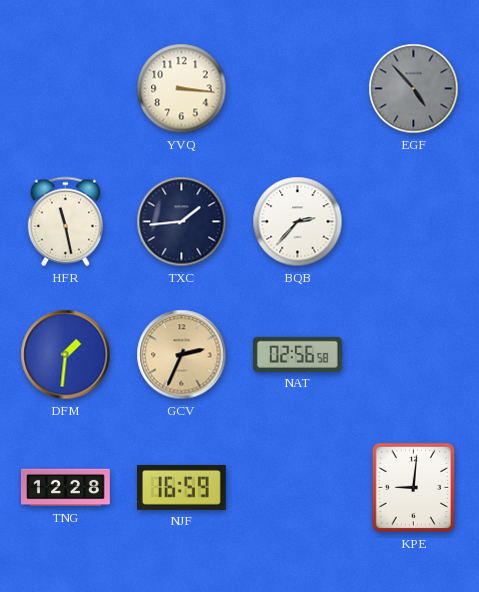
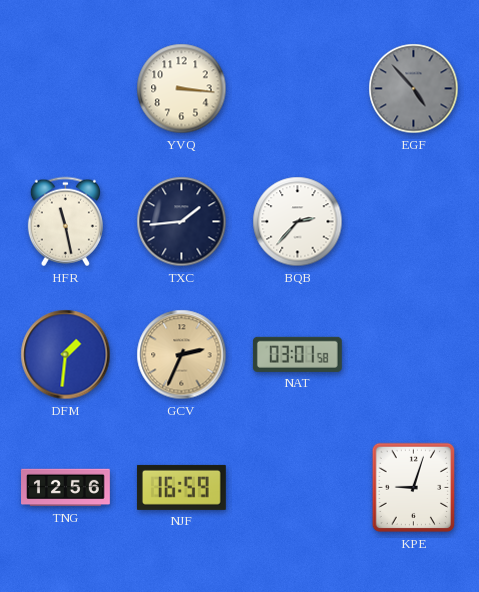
NAT: 02:56 -> 03:01
TNG: 12:28 -> 12:56
KPE: 9:01 -> 9:03
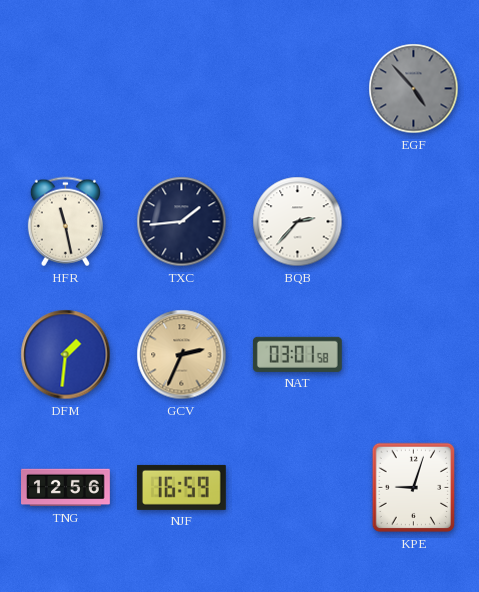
YVQ: 3:16 -> none
